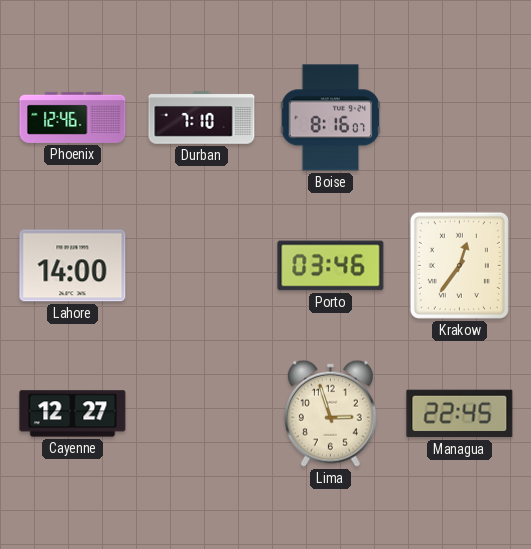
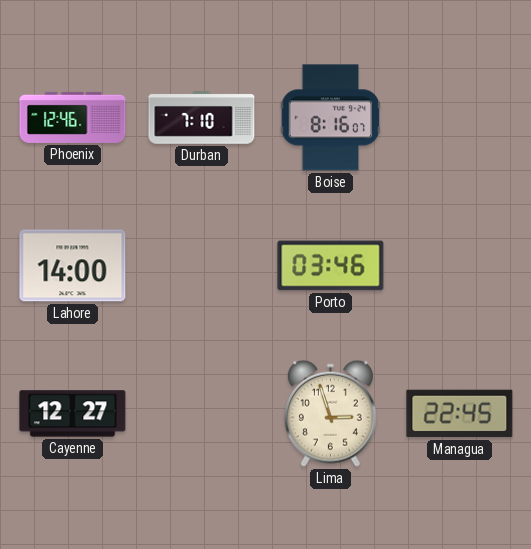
Krakow: 12:36 -> none
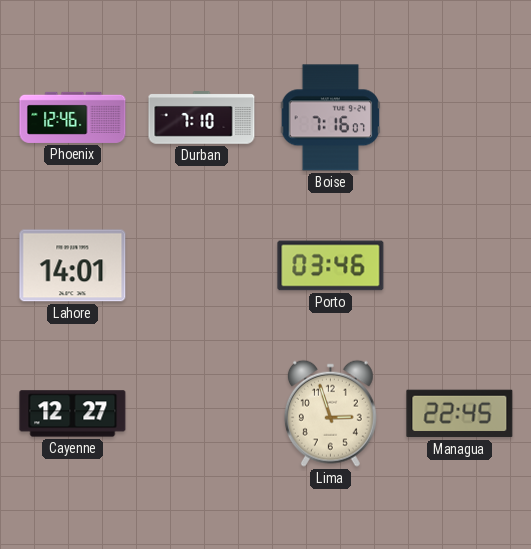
Boise: 8:16 -> 7:16
Lahore: 14:00 -> 14:01
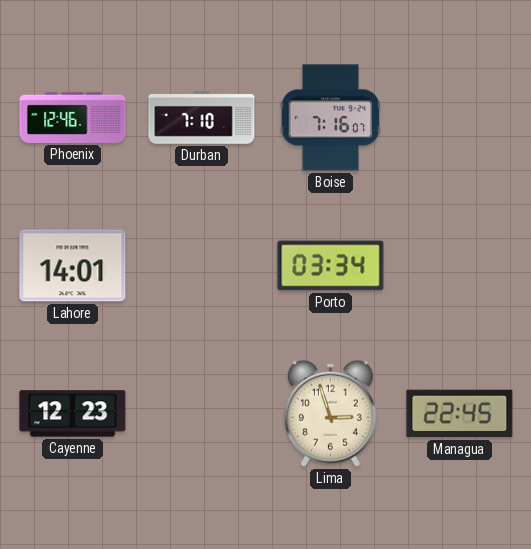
Porto: 03:46 -> 03:34
Cayenne: 12:27 -> 12:23
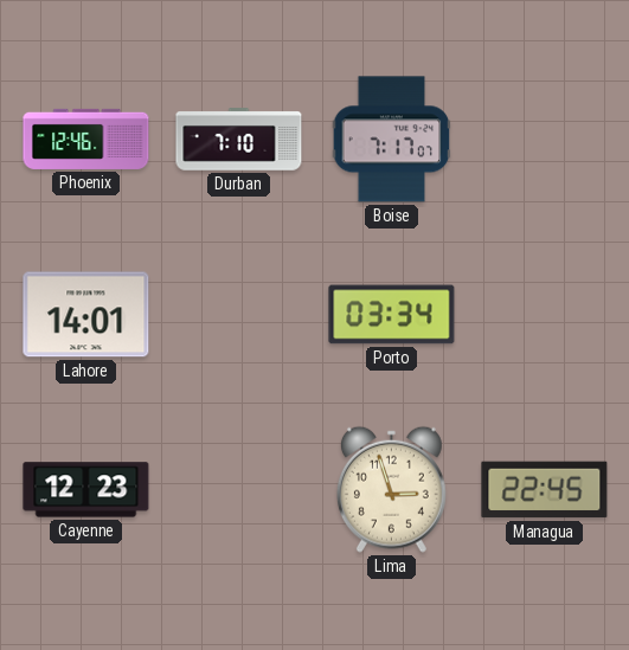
Boise: 7:16 -> 7:17
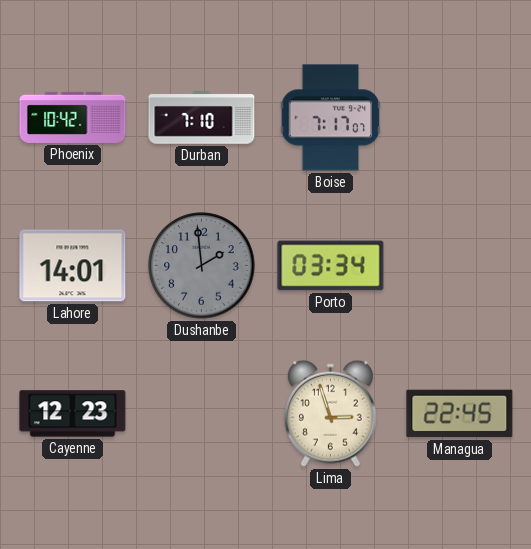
Phoenix: 12:46 -> 10:42
Dushanbe: none -> 1:59
